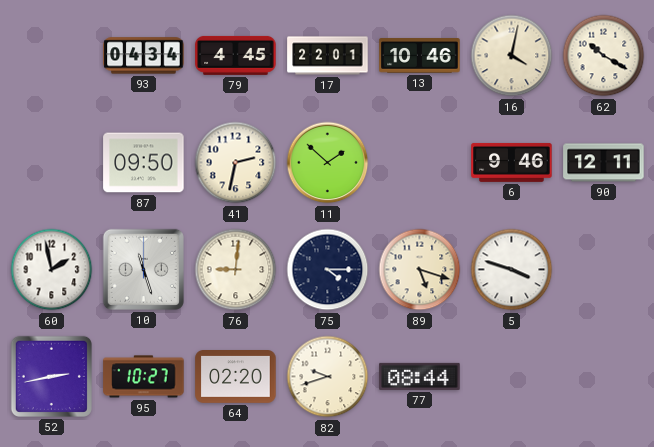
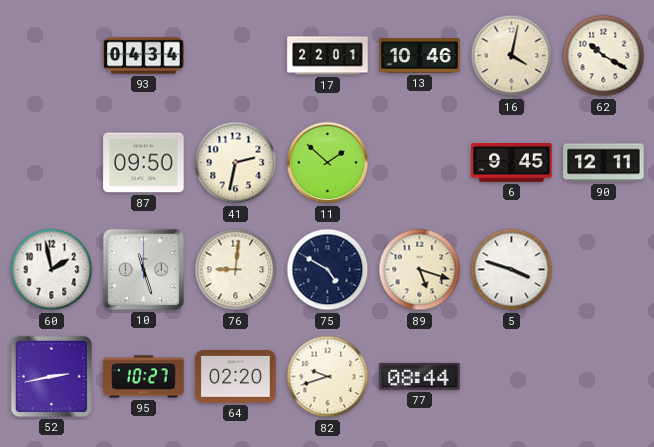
79: 4:45 -> none
6: 9:46 -> 9:45
75: 4:15 -> 4:50
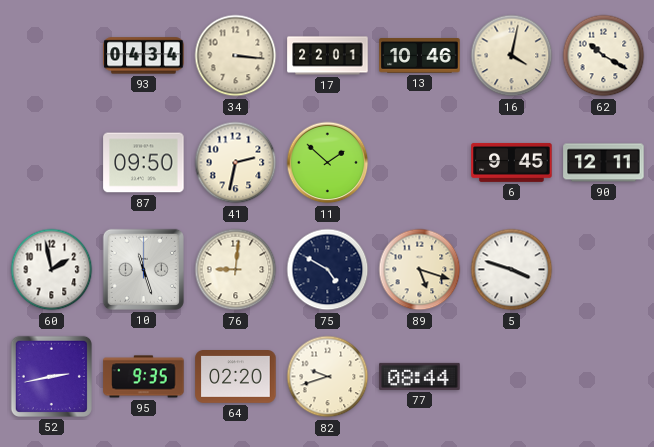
34: none -> 3:16
95: 10:27 -> 9:35
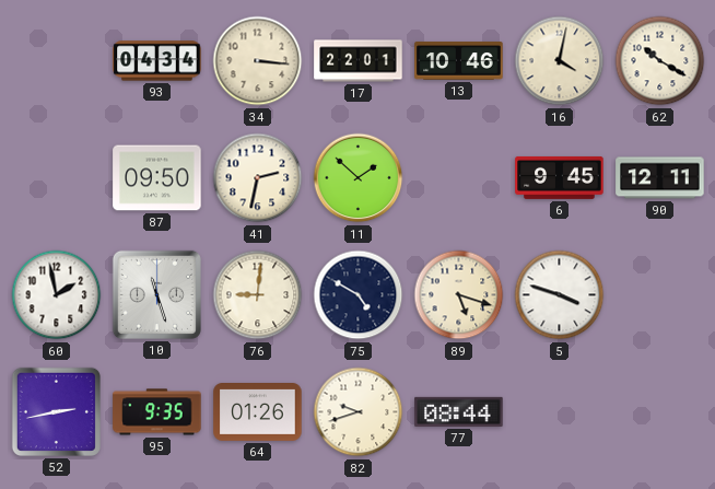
64: 02:20 -> 01:26
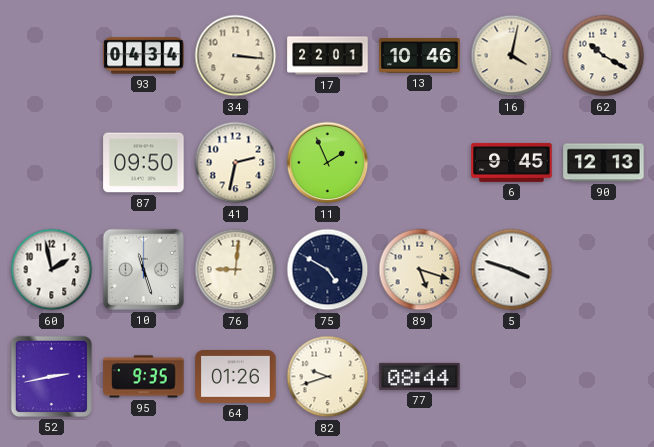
11: 1:52 -> 1:56
90: 12:11 -> 12:13
